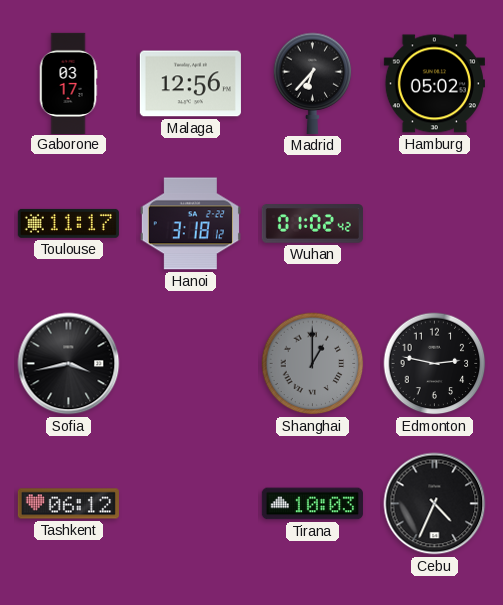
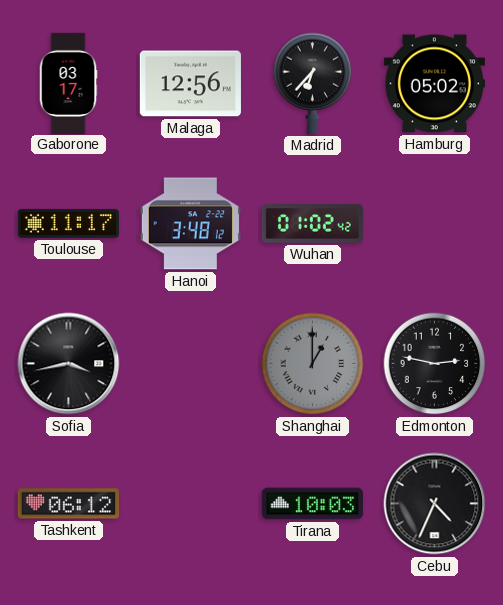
Hanoi: 3:18 -> 3:48
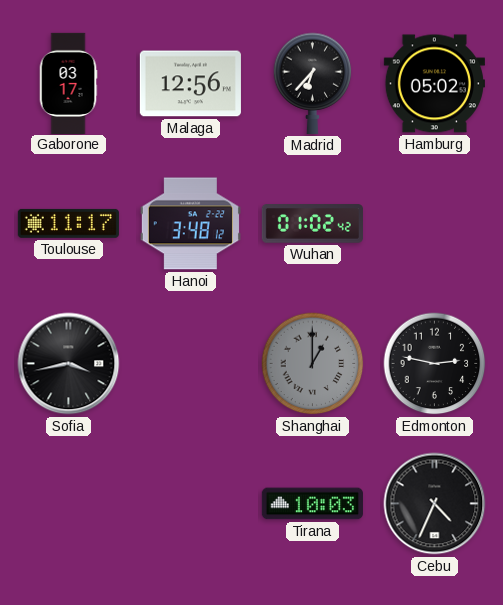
Tashkent: 06:12 -> none
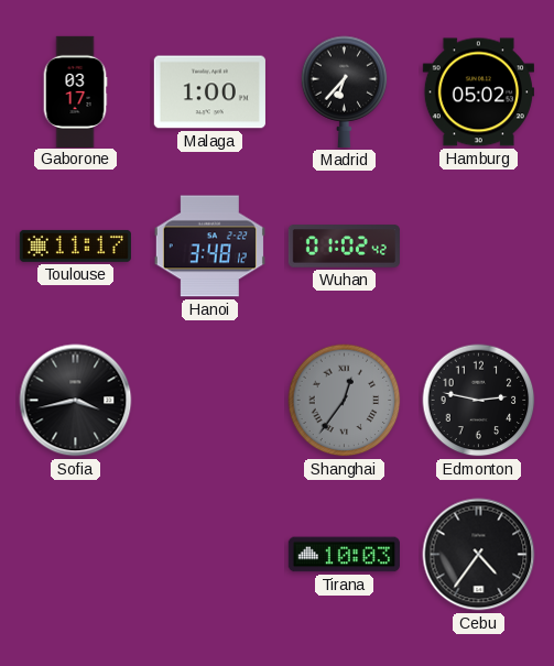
Malaga: 12:56 -> 1:00
Shanghai: 1:00 -> 12:36
Cebu: 4:34 -> 4:36
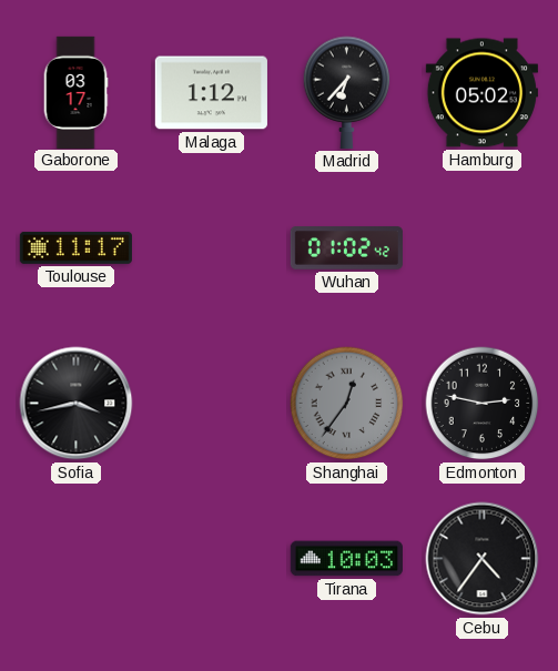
Malaga: 1:00 -> 1:12
Hanoi: 3:48 -> none
